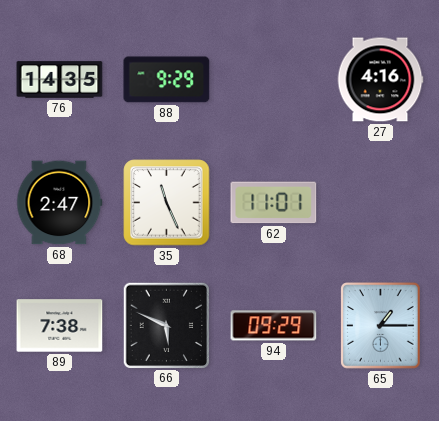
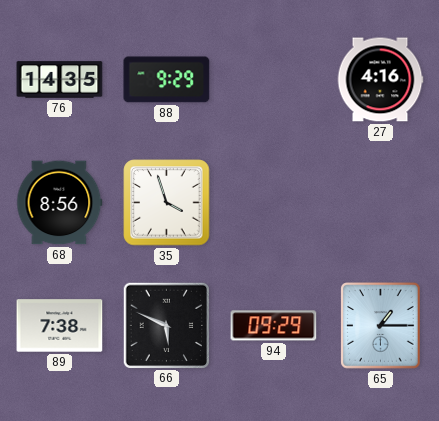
68: 2:47 -> 8:56
35: 11:26 -> 3:57
62: 11:01 -> none
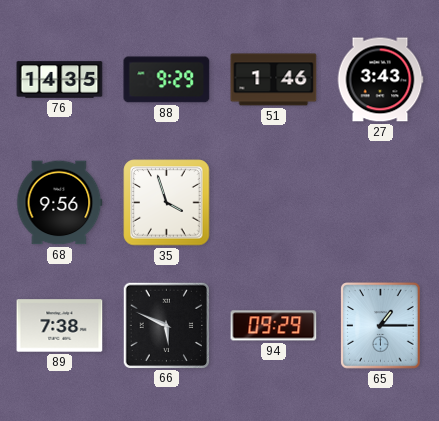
51: none -> 1:46
27: 4:16 -> 3:43
68: 8:56 -> 9:56
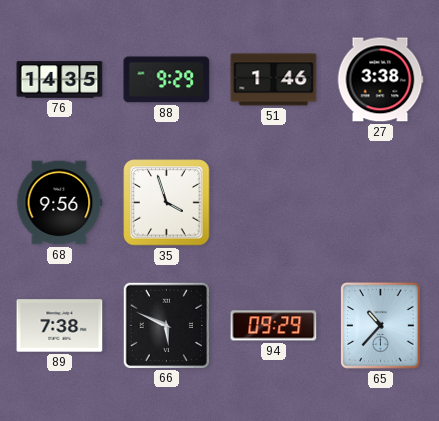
27: 3:43 -> 3:38
65: 1:15 -> 10:37
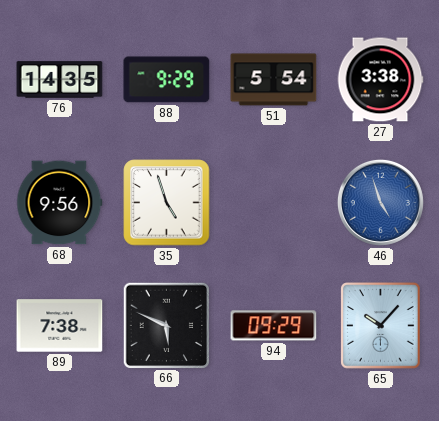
51: 1:46 -> 5:54
35: 3:57 -> 4:57
46: none -> 4:57
65: 10:37 -> 10:07
